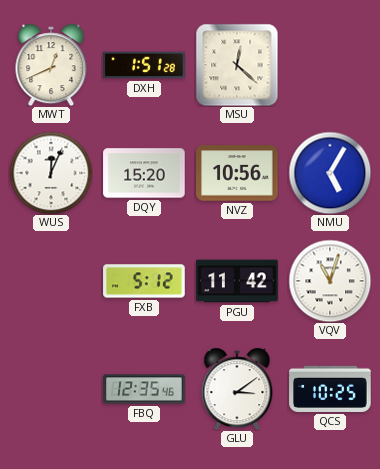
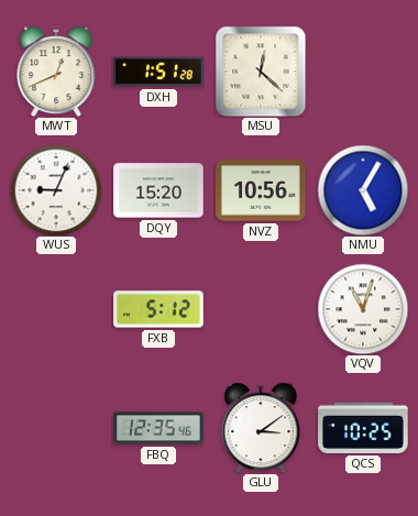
WUS: 12:04 -> 9:04
PGU: 11:42 -> none
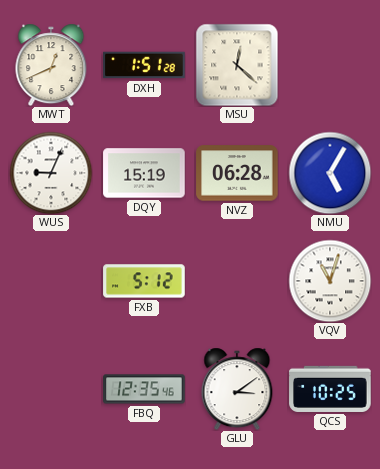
DQY: 15:20 -> 15:19
NVZ: 10:56 -> 06:28
